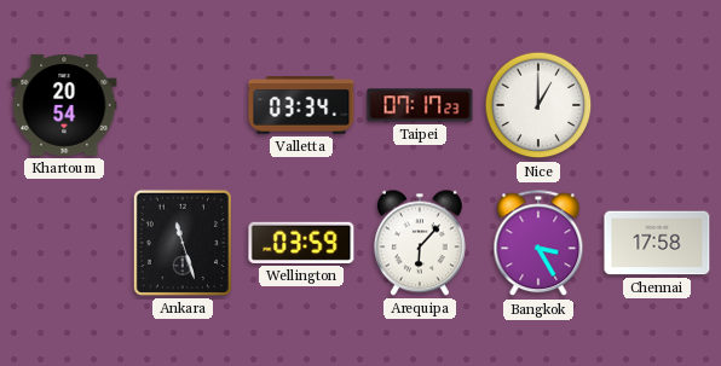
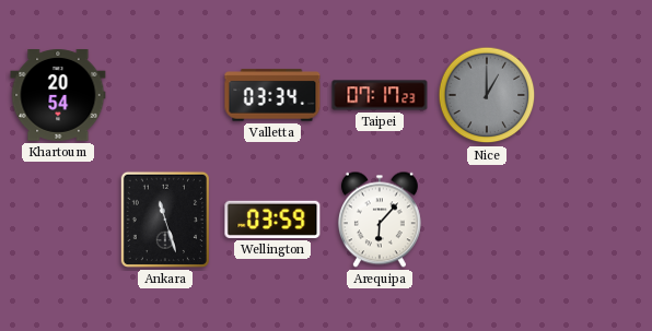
Nice dial: white -> grey
Bangkok: 3:25 -> none
Chennai: 17:58 -> none
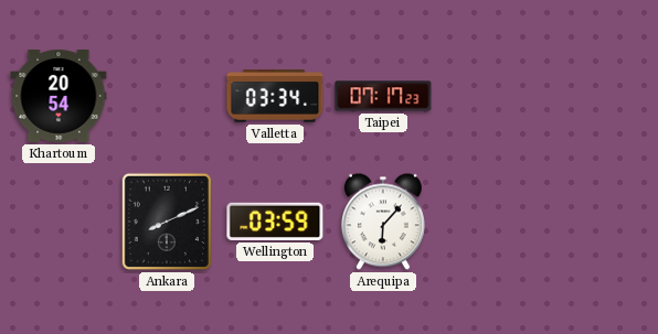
Nice: 1:00 -> none
Ankara: 11:27 -> 8:11
